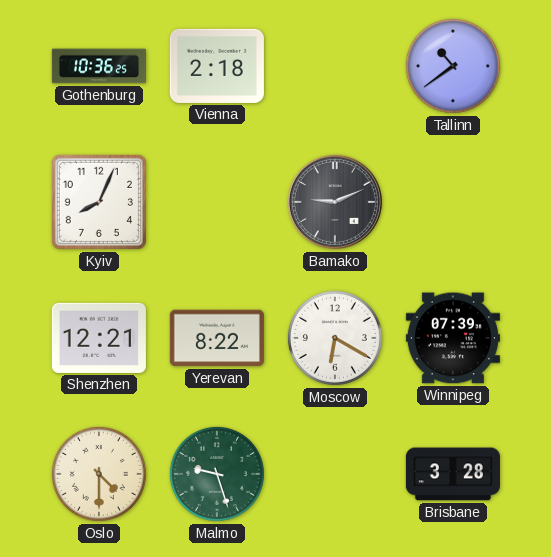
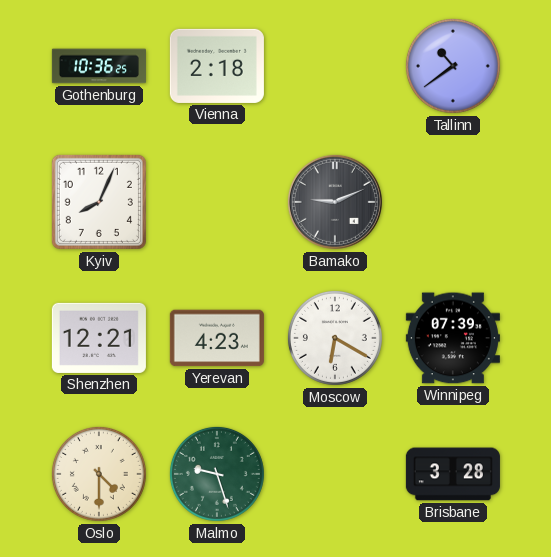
Yerevan: 8:22 -> 4:23
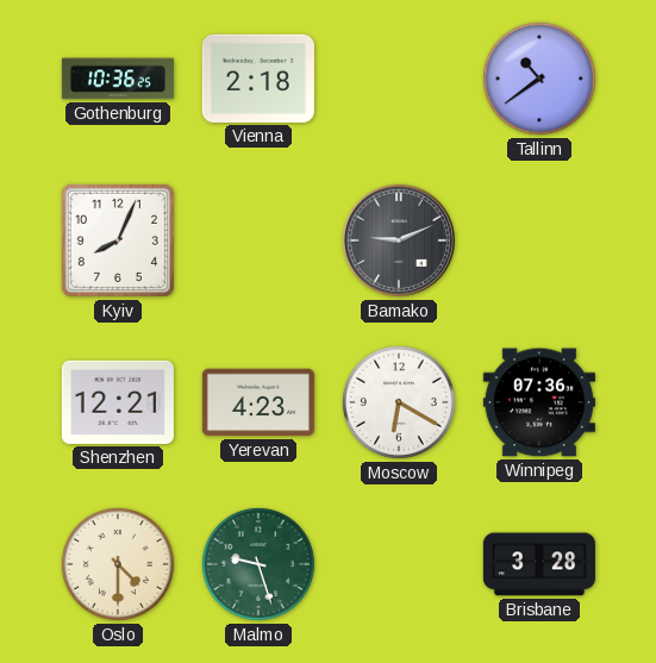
Winnipeg: 07:39 -> 07:36
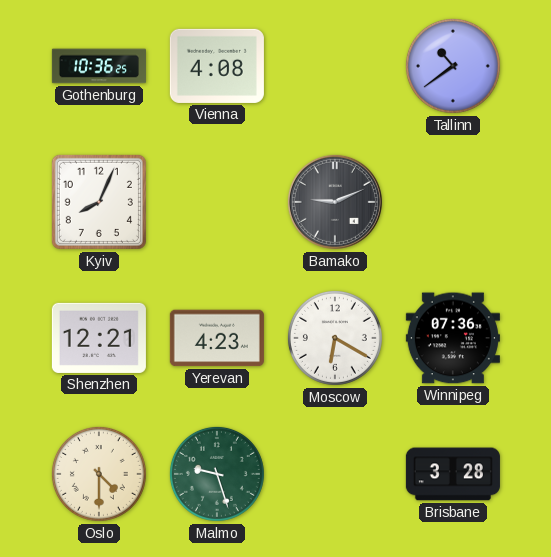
Vienna: 2:18 -> 4:08
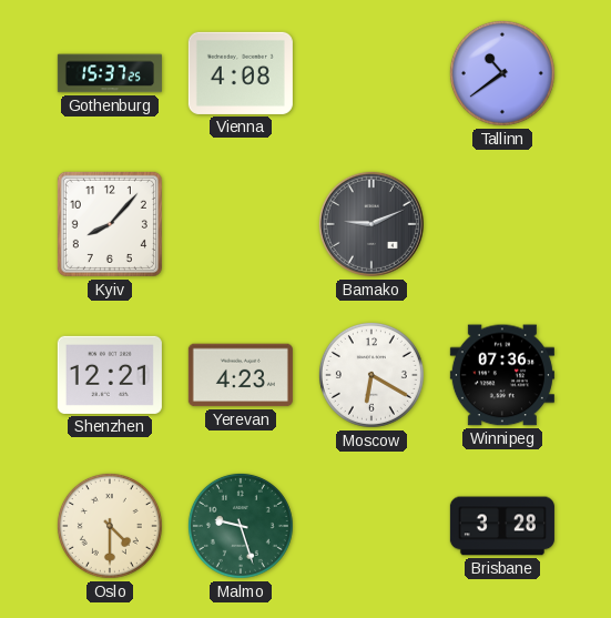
Gothenburg: 10:36 -> 15:37
Kyiv: 8:04 -> 8:07
